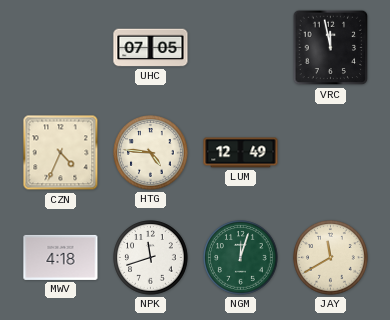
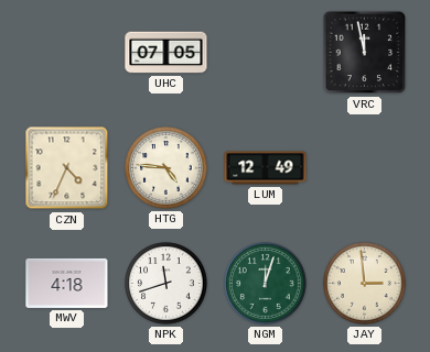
JAY: 11:40 -> 2:59
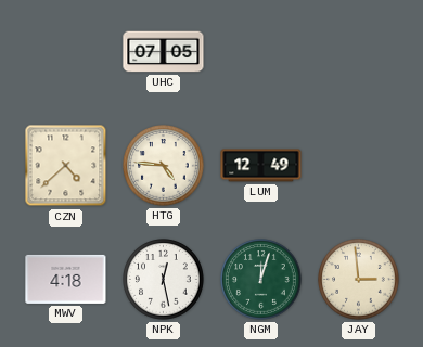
VRC: 11:58 -> none
CZN: 4:34 -> 4:38
NPK: 11:42 -> 12:28
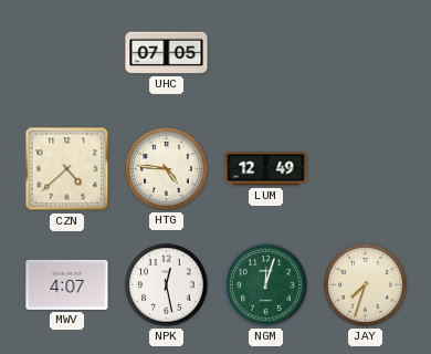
MWV: 4:18 -> 4:07
JAY: 2:59 -> 7:33
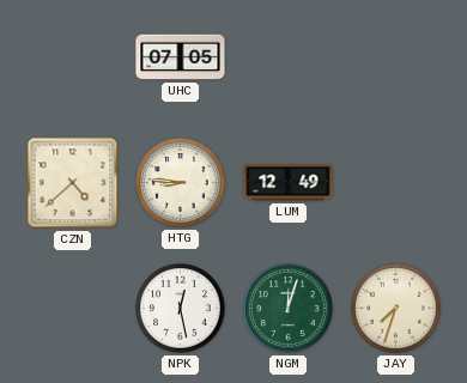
HTG: 4:46 -> 8:46
MWV: 4:07 -> none
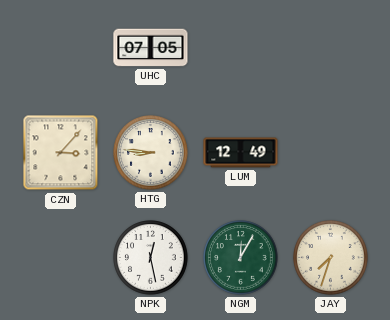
CZN: 4:38 -> 3:07
NGM: 12:03 -> 12:05
